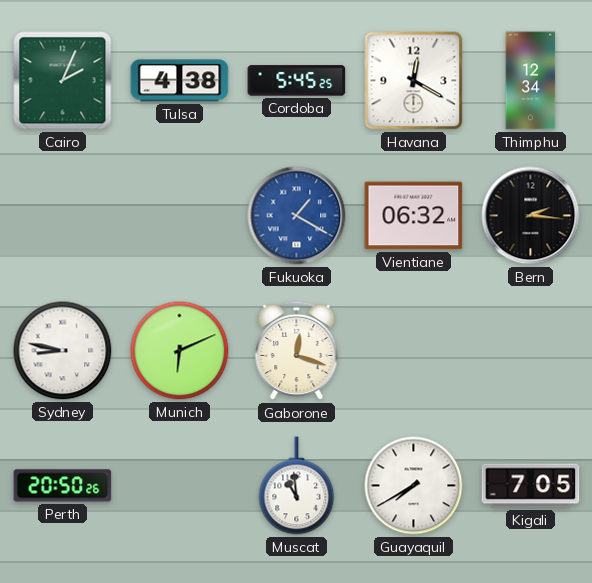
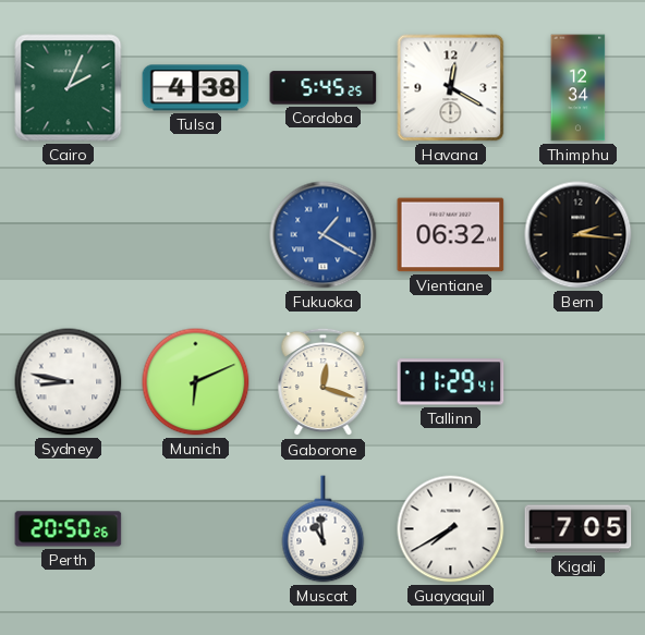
Tallinn: none -> 11:29
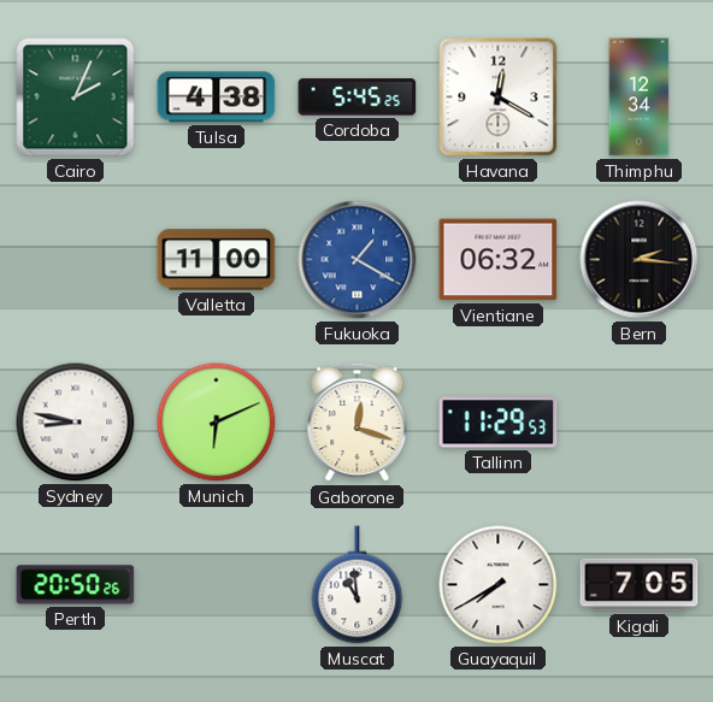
Valletta: none -> 11:00
Tallinn: 11:29:41 -> 11:29:53
